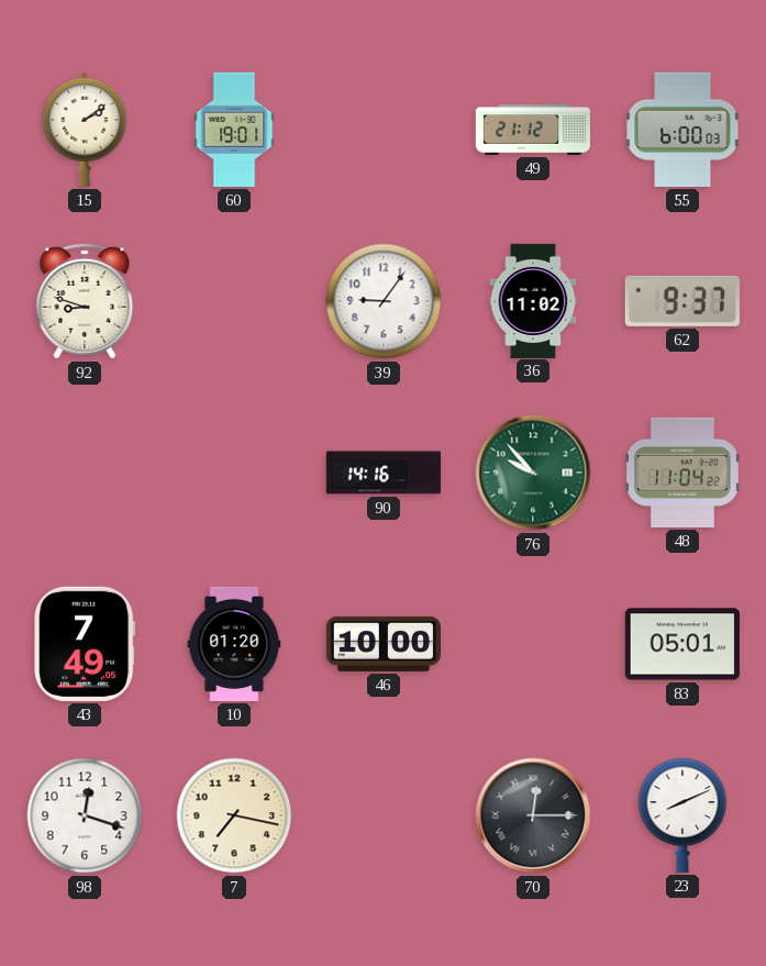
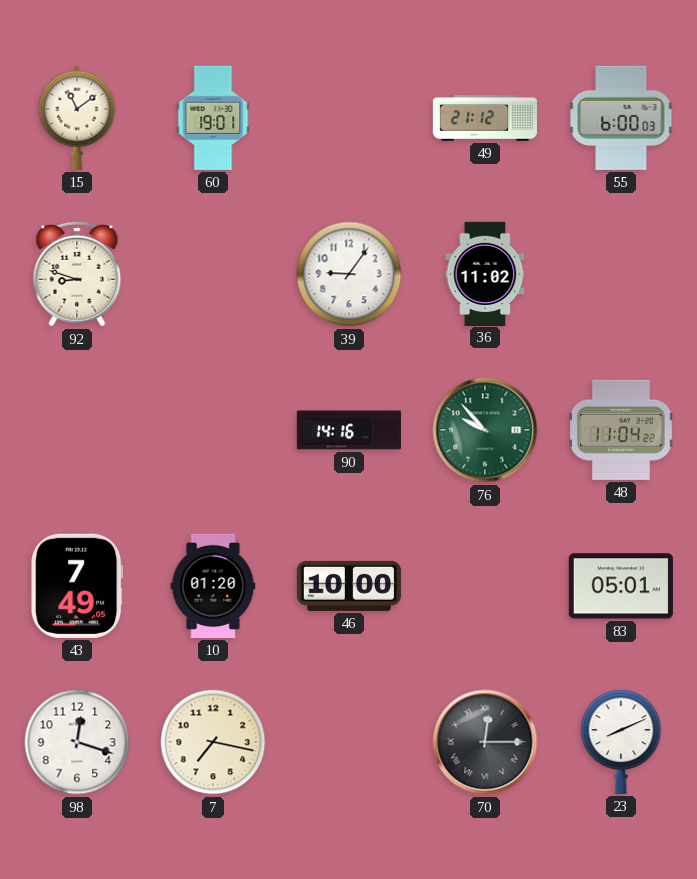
15: 2:09 -> 11:09
62: 9:37 -> none
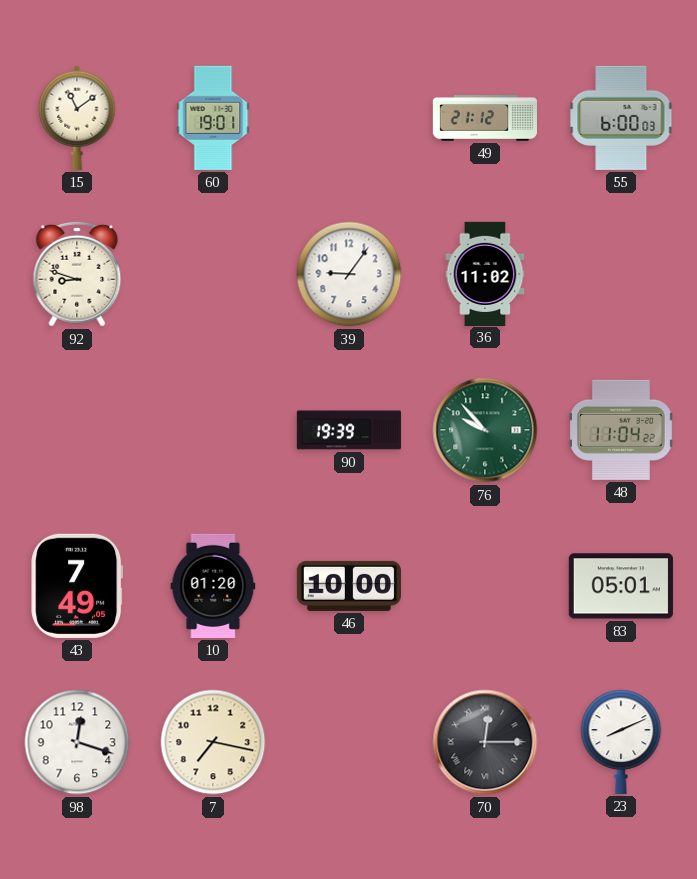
90: 14:16 -> 19:39
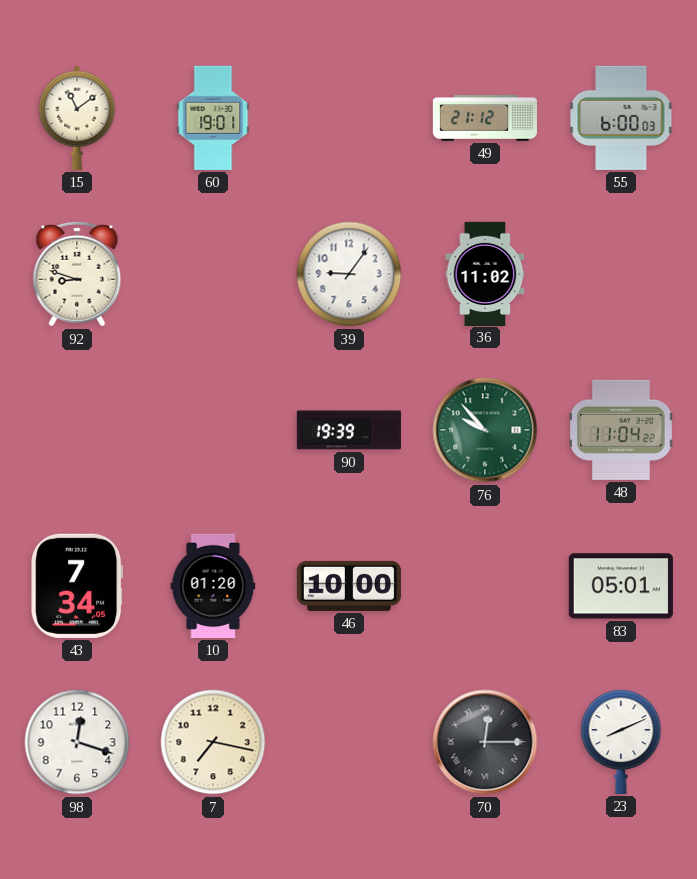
43: 7:49 -> 7:34
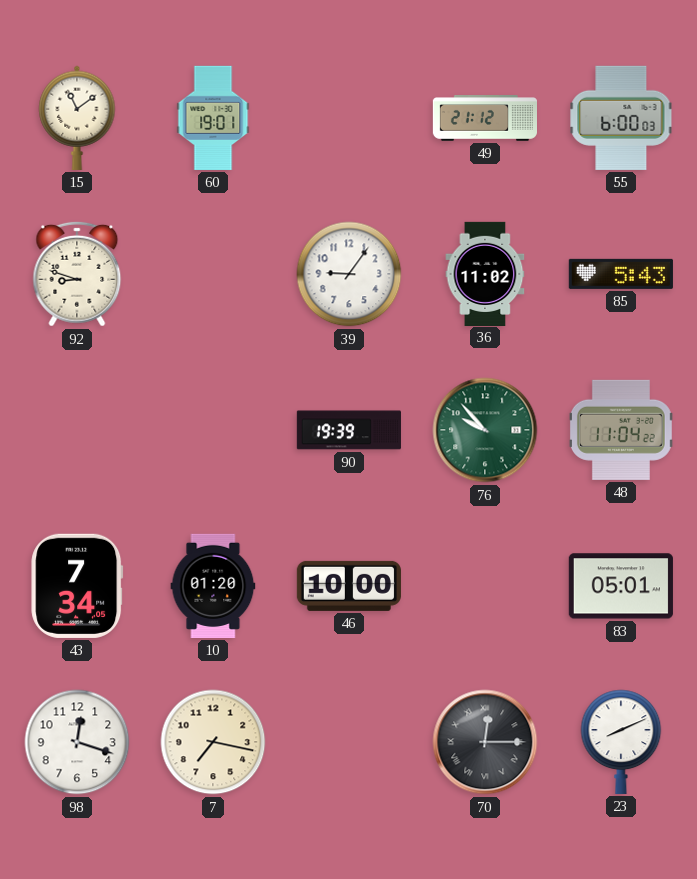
85: none -> 5:43
